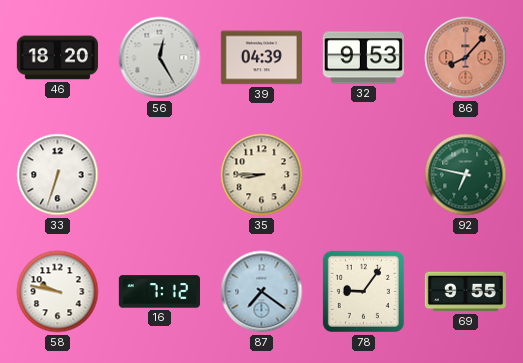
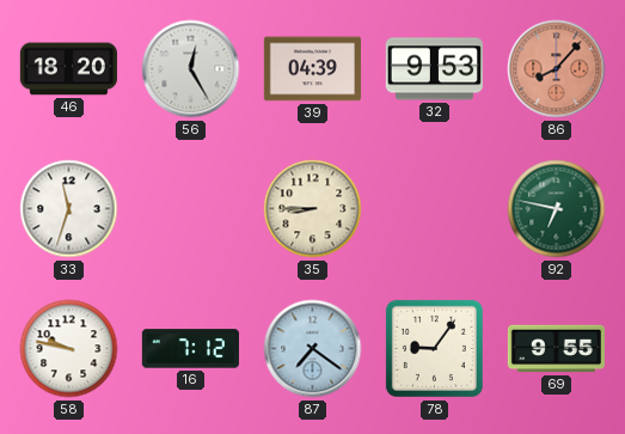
33: 6:33 -> 11:33
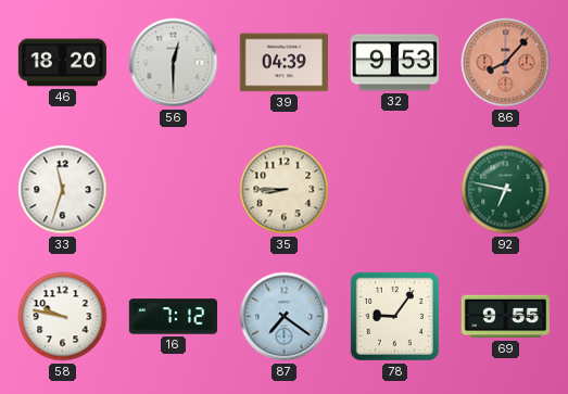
56: 12:25 -> 12:30
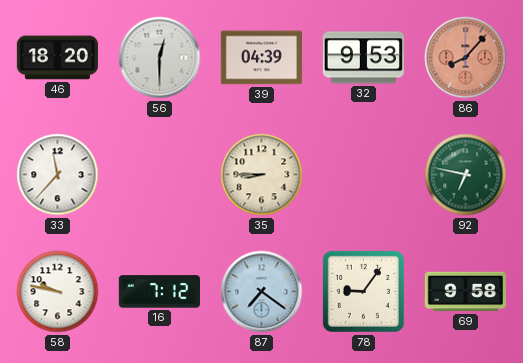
33: 11:33 -> 11:37
69: 9:55 -> 9:58
